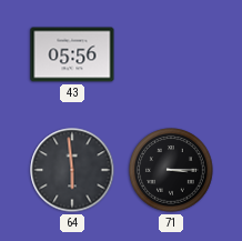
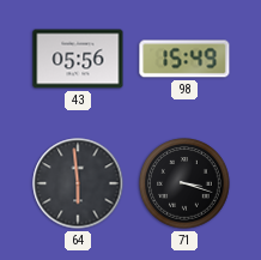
98: none -> 15:49
71: 3:15 -> 3:18
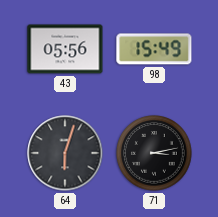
64: 5:59 -> 6:03
71: 3:18 -> 3:13
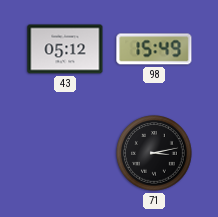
43: 05:56 -> 05:12
64: 6:03 -> none
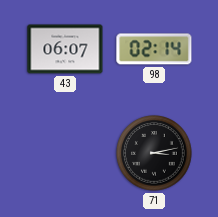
43: 05:12 -> 06:07
98: 15:49 -> 02:14
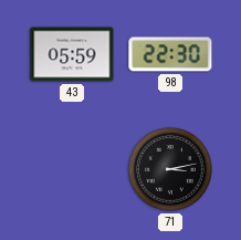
43: 06:07 -> 05:59
98: 02:14 -> 22:30
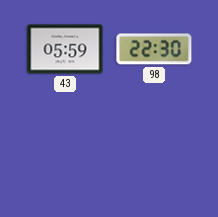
71: 3:13 -> none
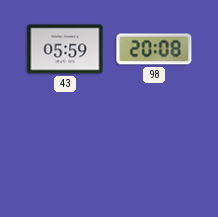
98: 22:30 -> 20:08
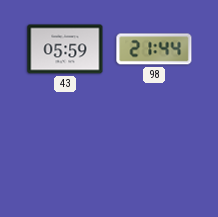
98: 20:08 -> 21:44
